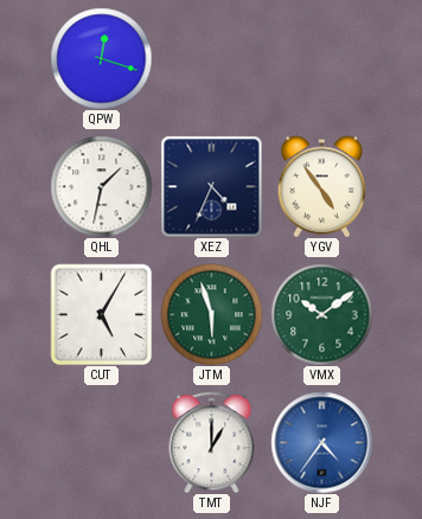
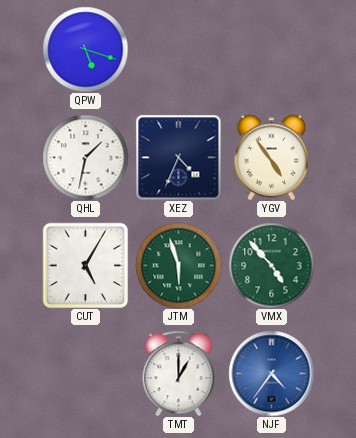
QPW: 12:18 -> 5:18
VMX: 10:09 -> 4:53
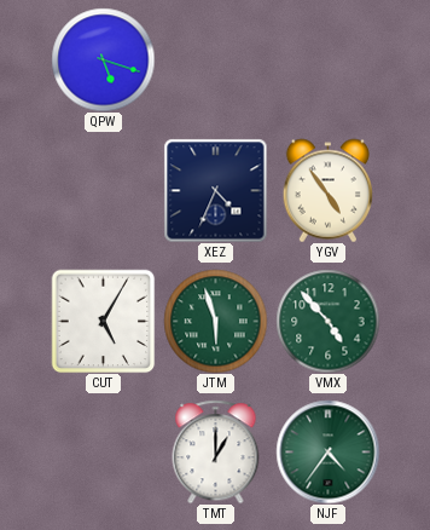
QHL: 1:32 -> none
NJF dial: blue -> green
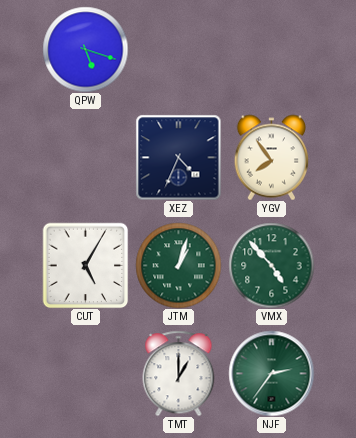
YGV: 4:54 -> 7:54
JTM: 5:57 -> 1:03
NJF: 4:36 -> 2:36
